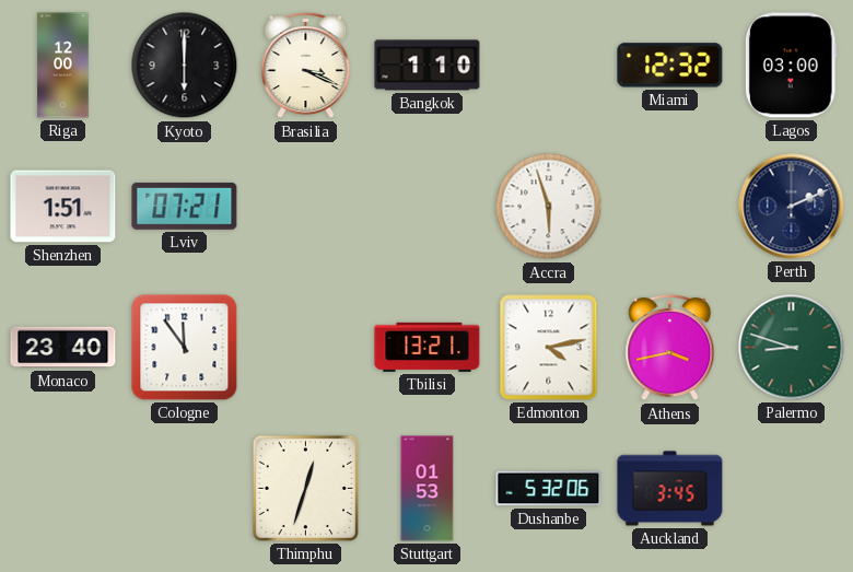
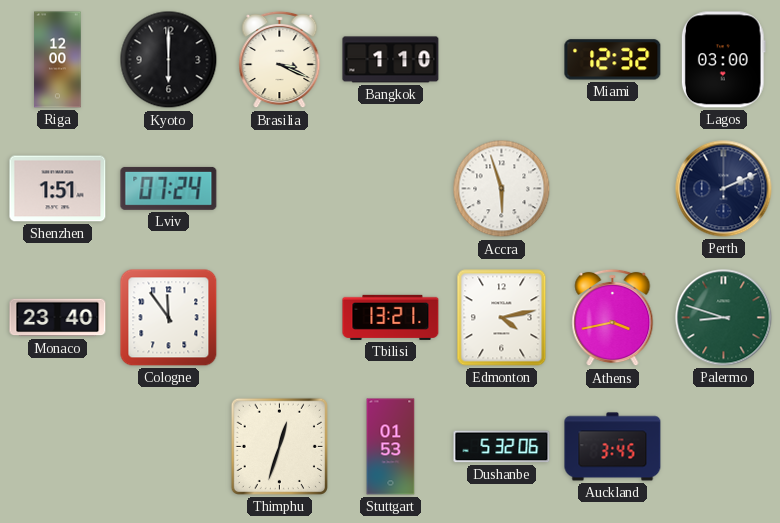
Lviv: 07:21 -> 07:24
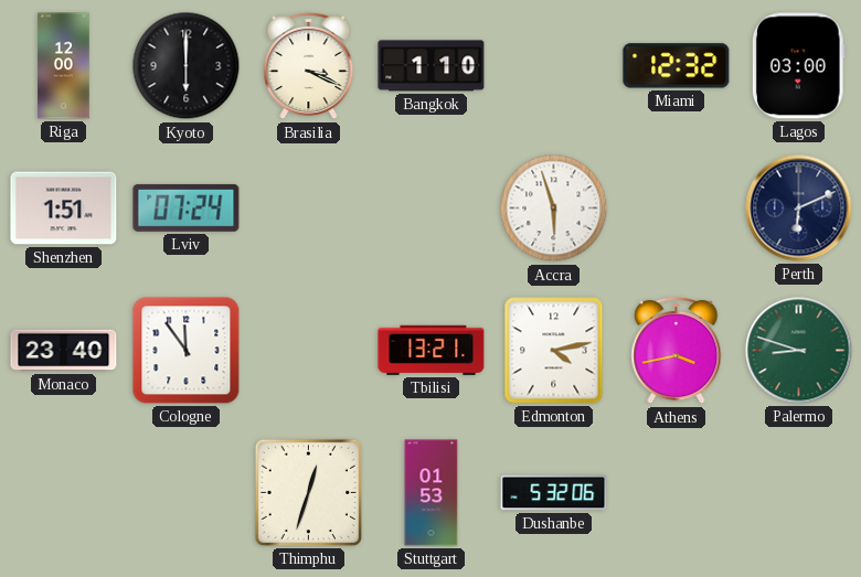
Perth: 2:11 -> 6:11
Auckland: 3:45 -> none
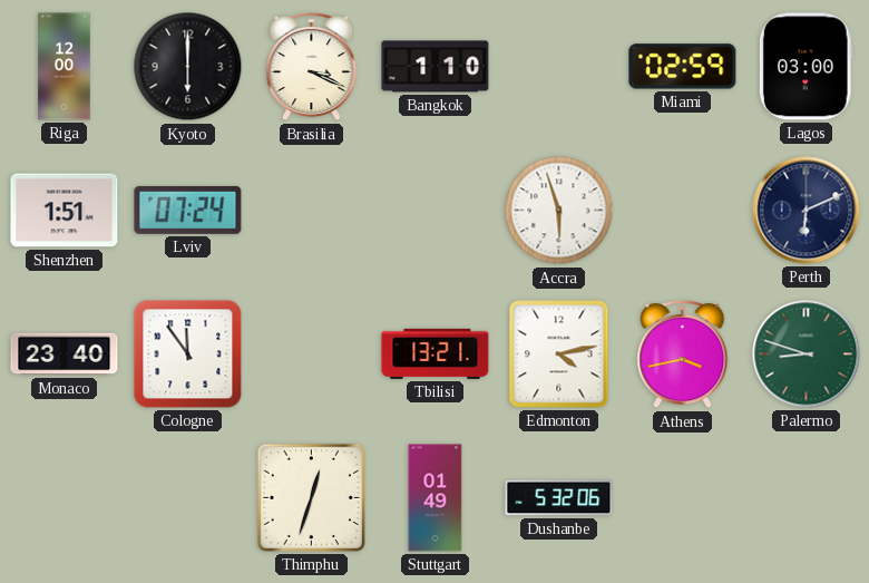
Miami: 12:32 -> 02:59
Stuttgart: 01:53 -> 01:49
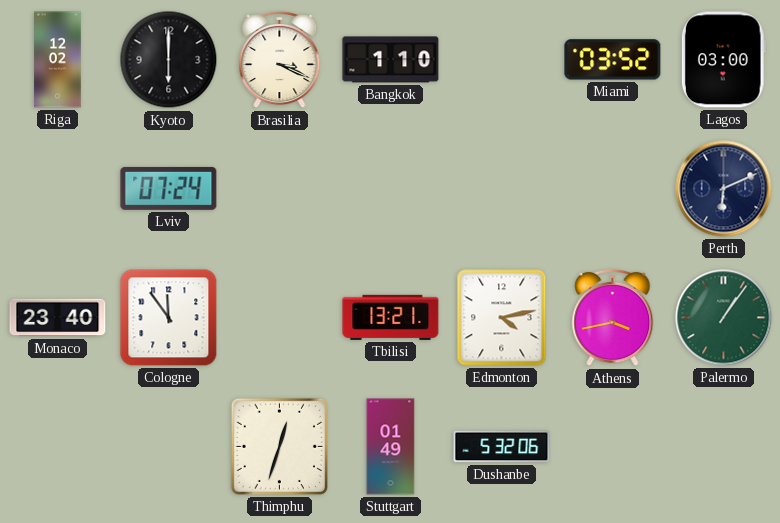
Riga: 12:00 -> 12:02
Miami: 02:59 -> 03:52
Shenzhen: 1:51 -> none
Accra: 5:57 -> none
Palermo: 8:48 -> 1:06
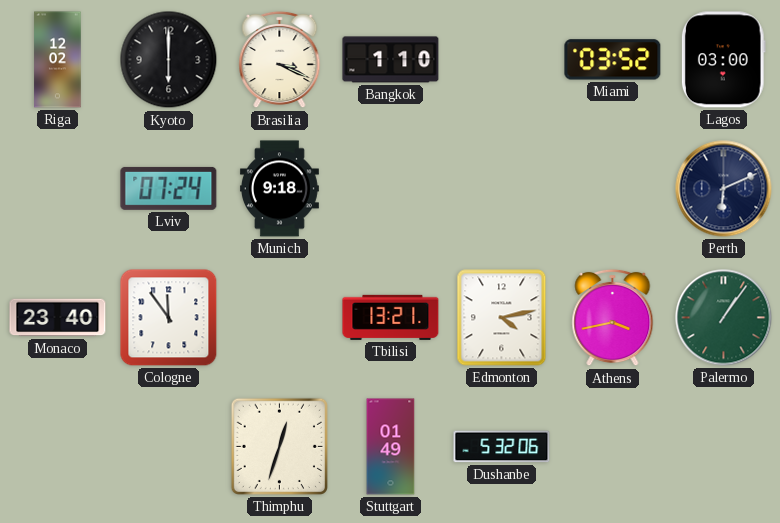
Munich: none -> 9:18
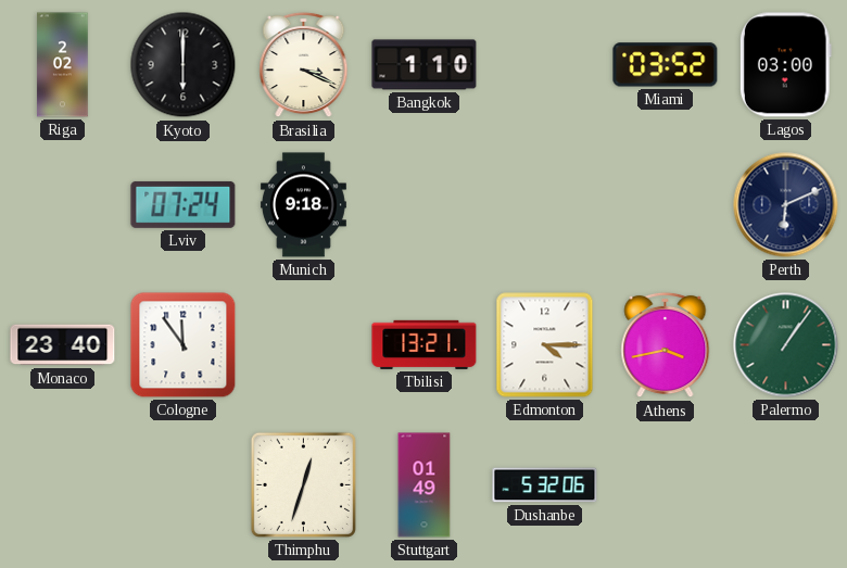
Riga: 12:02 -> 2:02
Edmonton: 4:13 -> 4:15
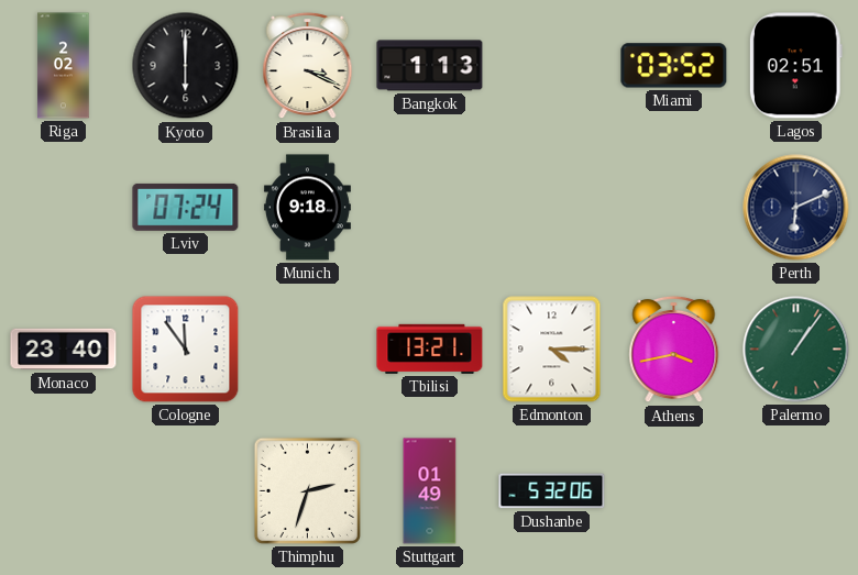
Bangkok: 1:10 -> 1:13
Lagos: 03:00 -> 02:51
Thimphu: 12:33 -> 2:33
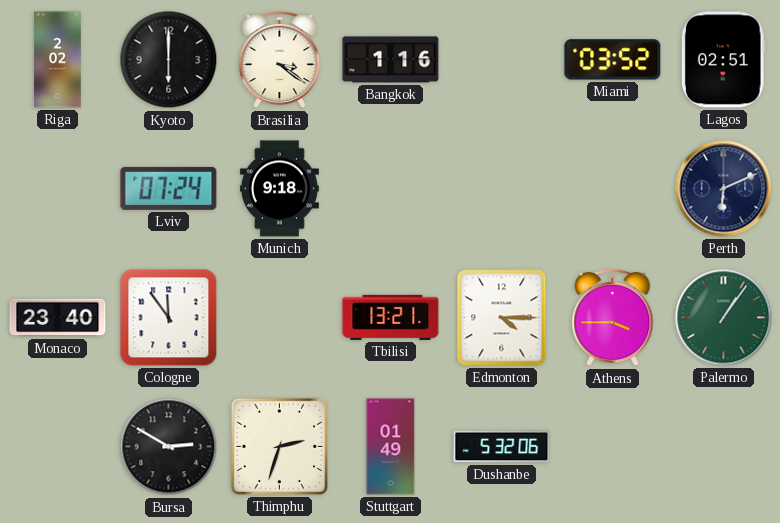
Brasilia: 3:19 -> 3:21
Bangkok: 1:13 -> 1:16
Athens: 3:43 -> 3:45
Bursa: none -> 2:50
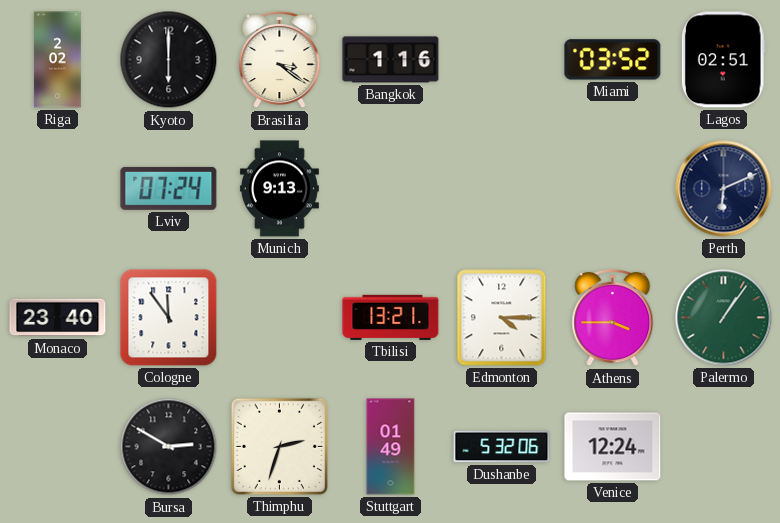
Munich: 9:18 -> 9:13
Venice: none -> 12:24
